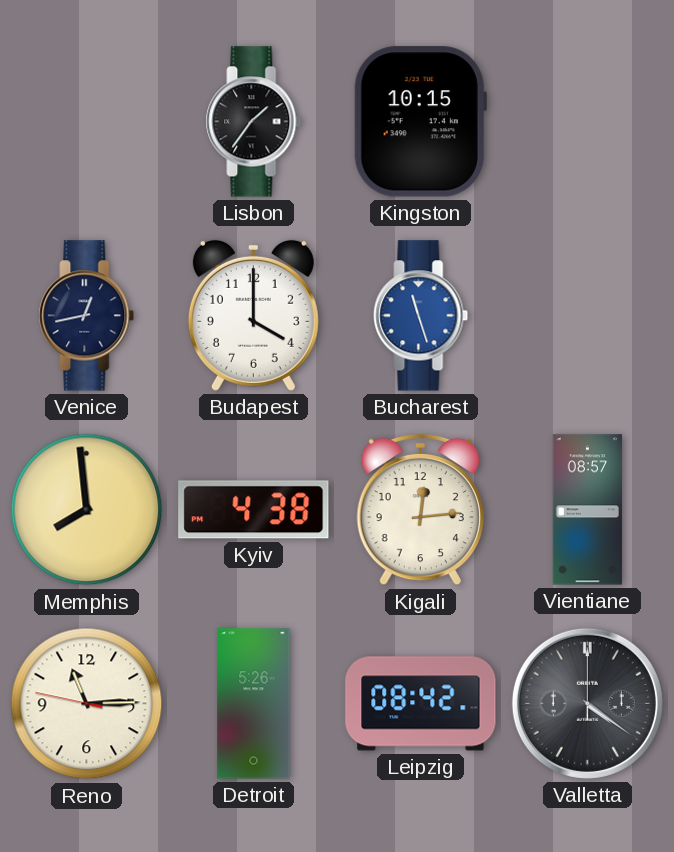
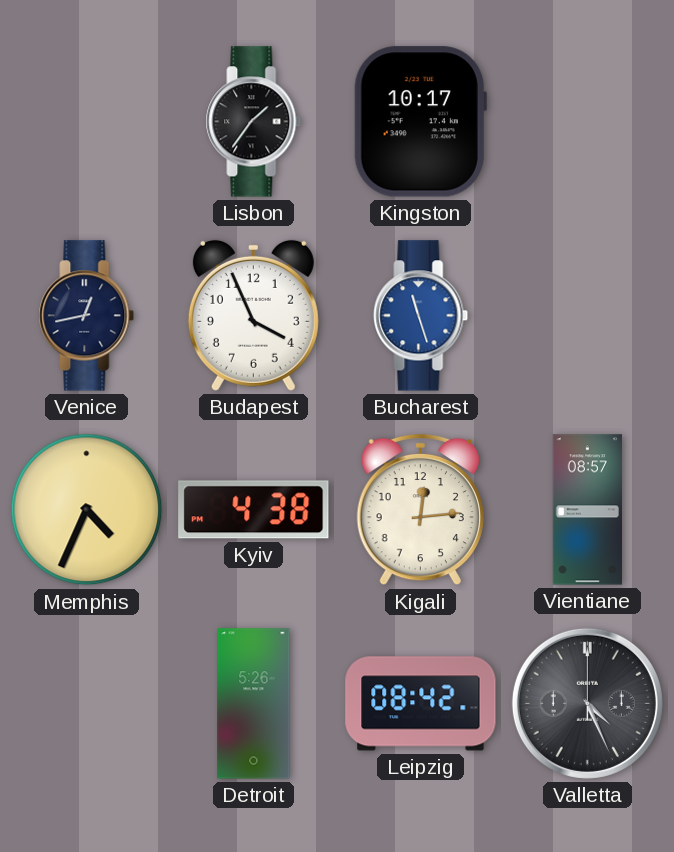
Kingston: 10:15 -> 10:17
Budapest: 4:00 -> 3:56
Memphis: 7:59 -> 4:34
Reno: 11:14 -> none
Valletta: 4:21 -> 4:26
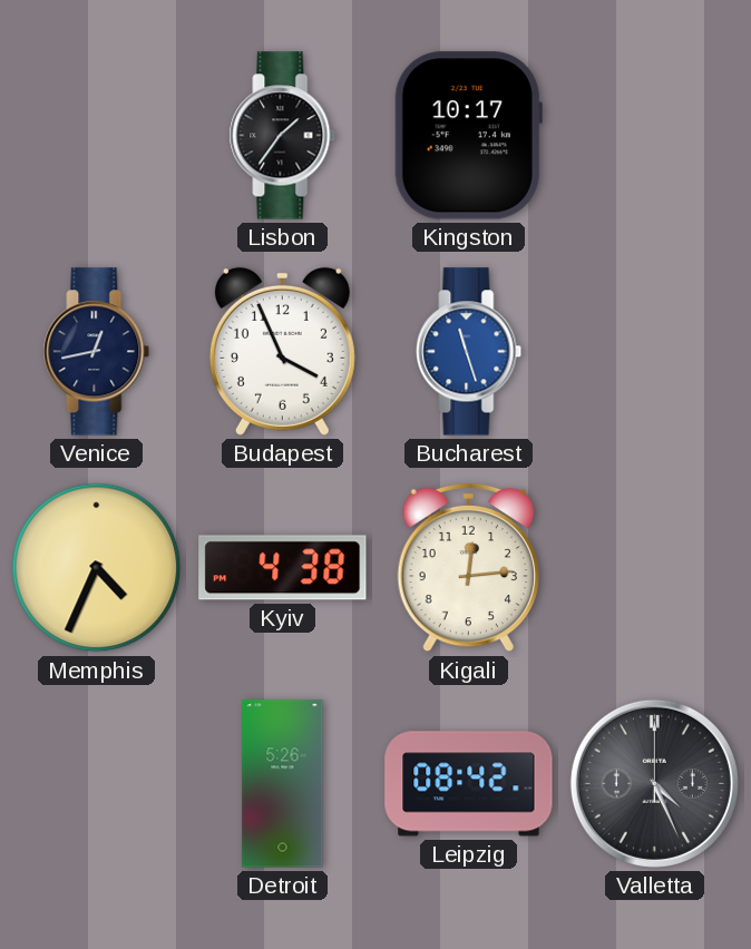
Vientiane: 08:57 -> none
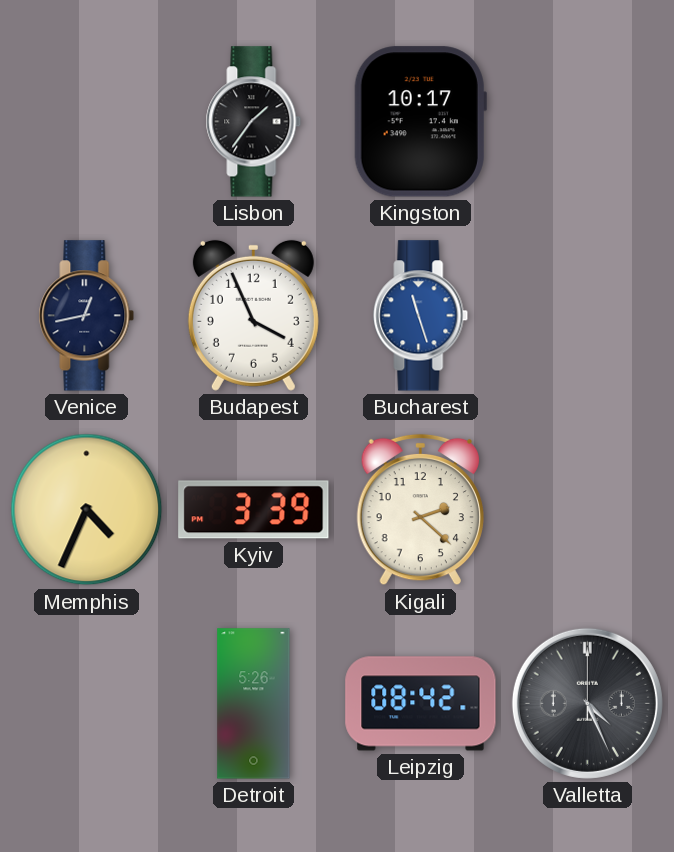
Kyiv: 4:38 -> 3:39
Kigali: 12:14 -> 2:22
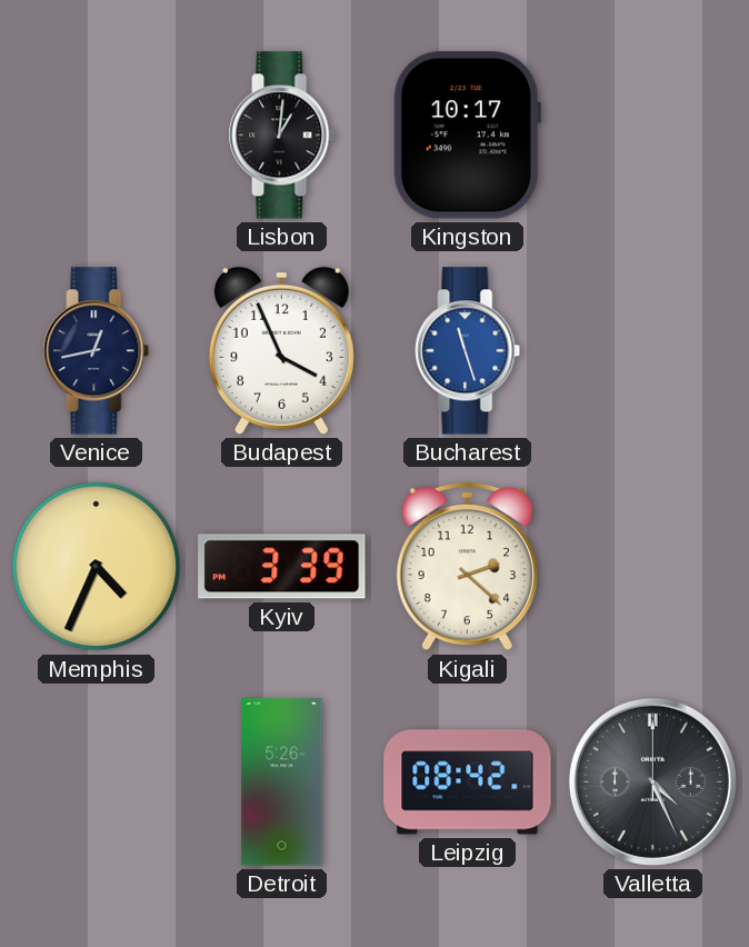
Lisbon: 1:36 -> 1:01
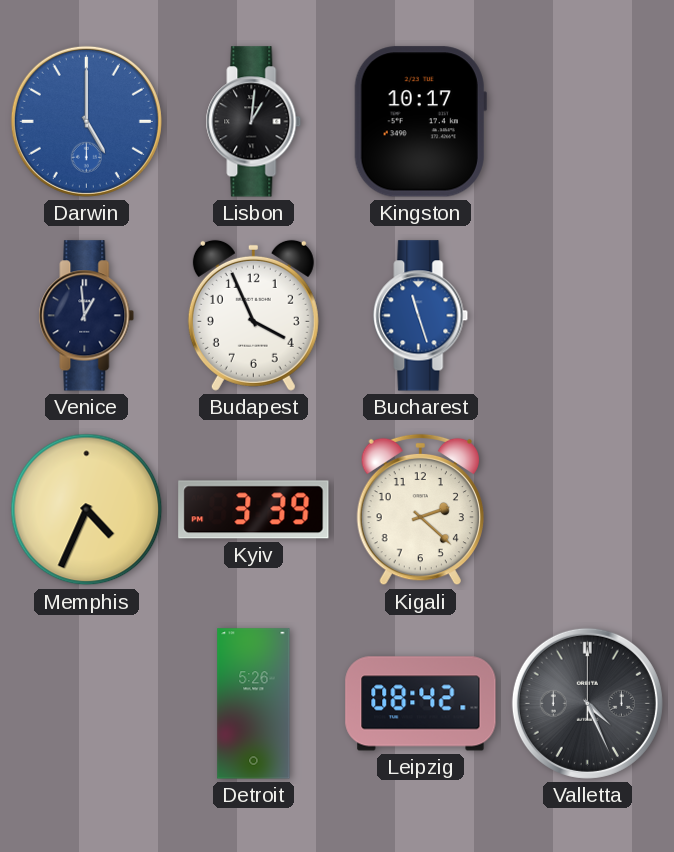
Darwin: none -> 5:00
Venice: 12:43 -> 12:59
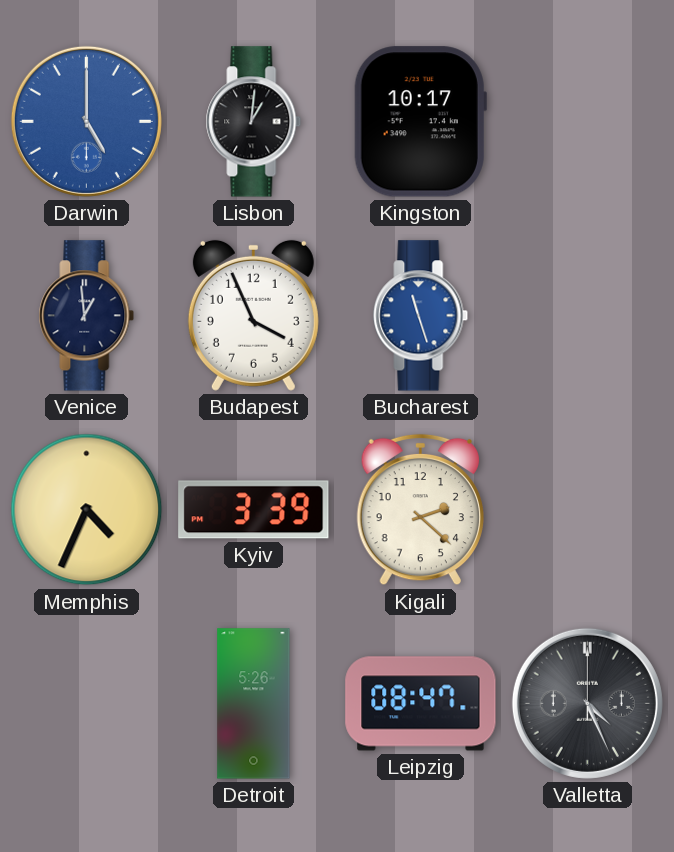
Leipzig: 08:42 -> 08:47
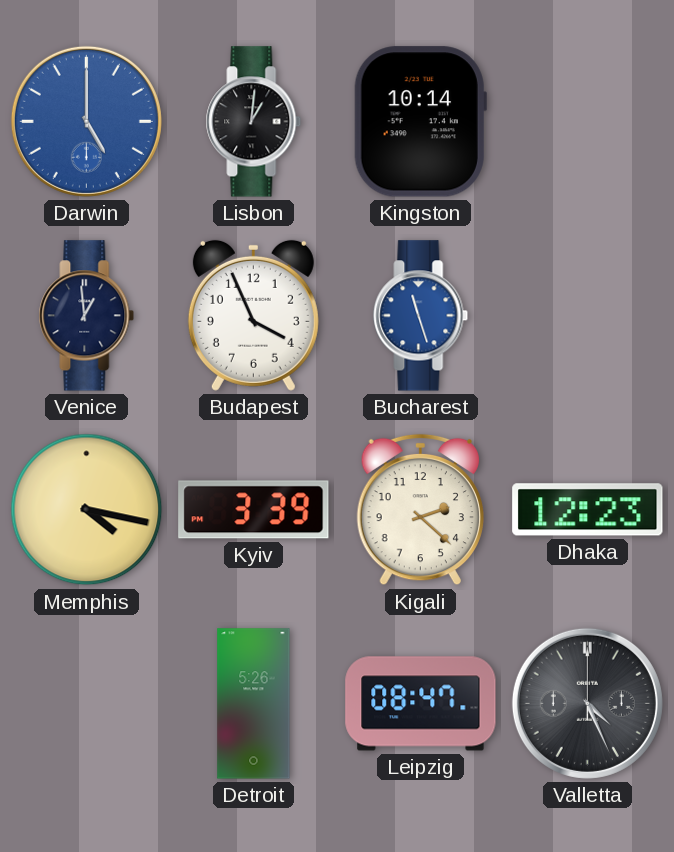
Kingston: 10:17 -> 10:14
Memphis: 4:34 -> 4:17
Dhaka: none -> 12:23
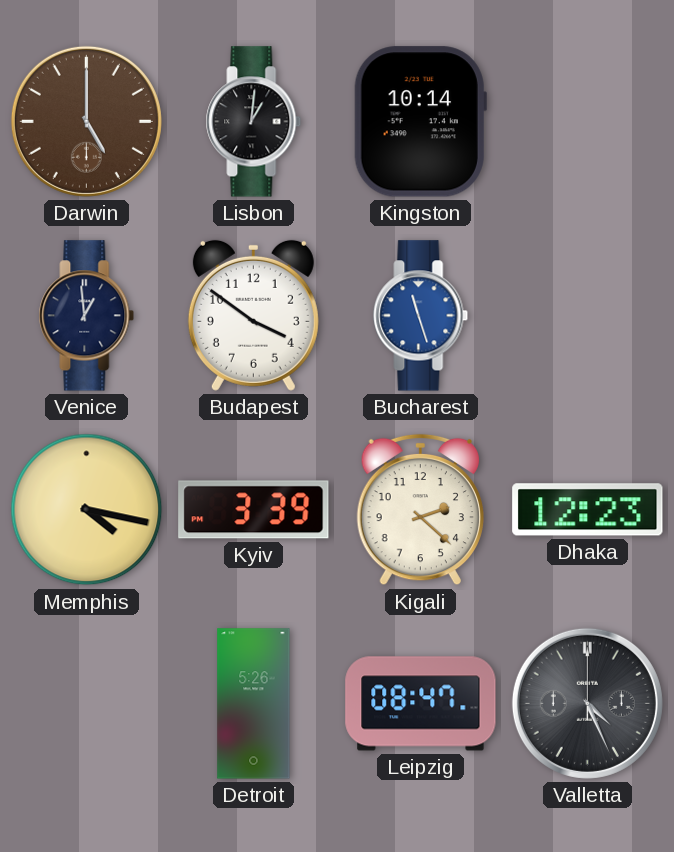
Darwin dial: blue -> brown
Budapest: 3:56 -> 3:51
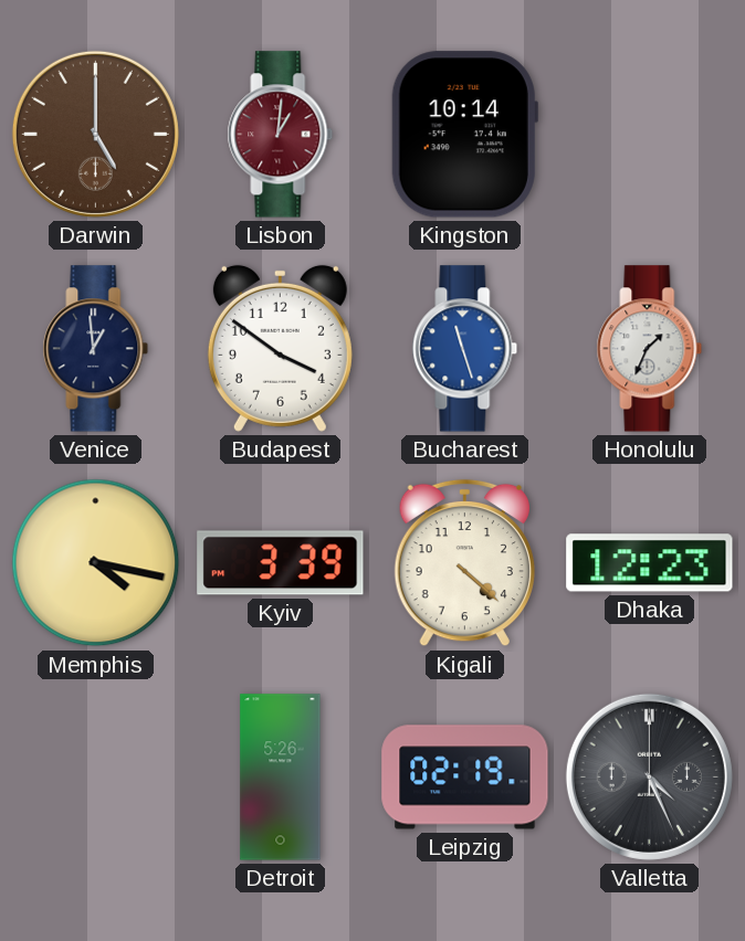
Lisbon dial: black -> burgundy
Honolulu: none -> 1:34
Kigali: 2:22 -> 4:22
Leipzig: 08:47 -> 02:19
